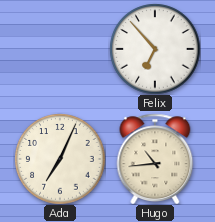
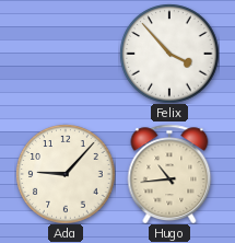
Felix: 6:53 -> 3:53
Ada: 7:04 -> 9:07
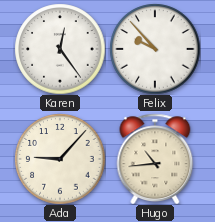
Karen: none -> 12:24
Felix: 3:53 -> 9:53
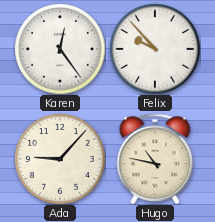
Hugo: 10:44 -> 10:47
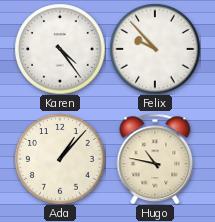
Karen: 12:24 -> 4:24
Ada: 9:07 -> 1:07
